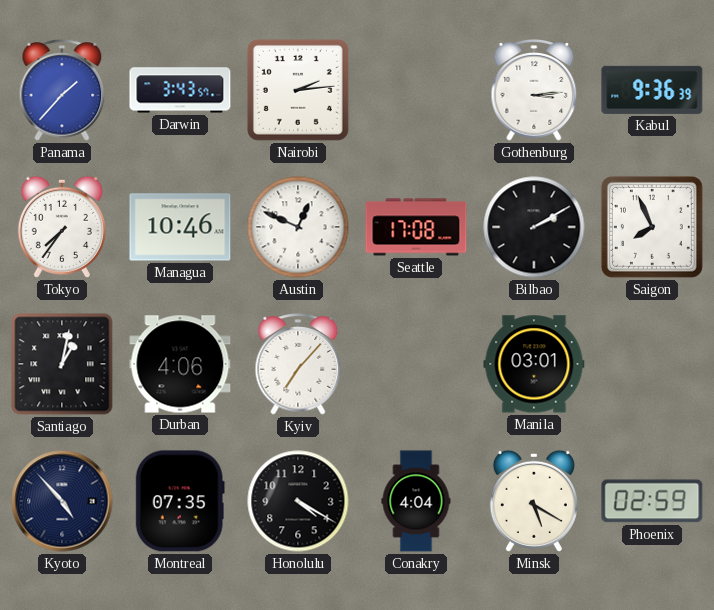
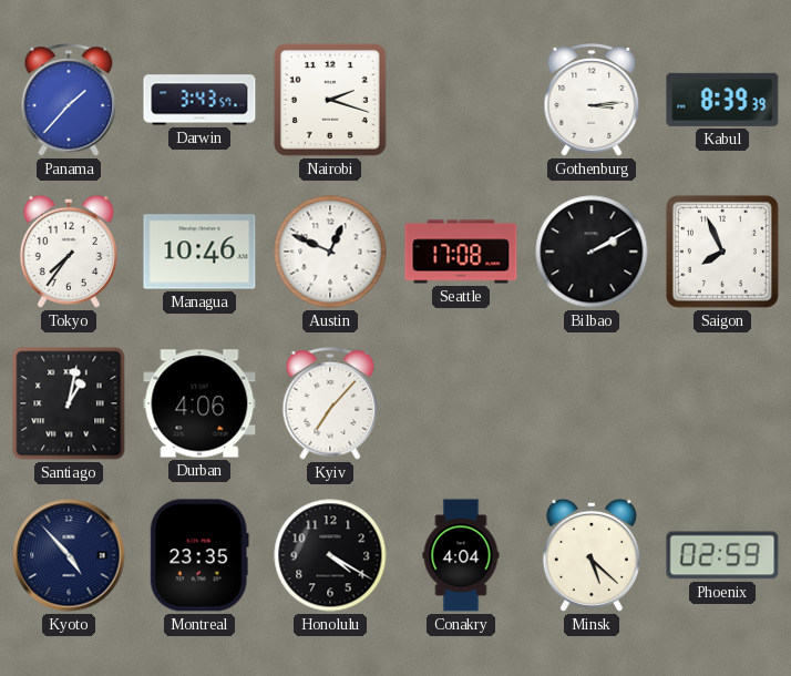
Nairobi: 2:14 -> 2:18
Kabul: 9:36 -> 8:39
Manila: 03:01 -> none
Montreal: 07:35 -> 23:35
Minsk: 5:20 -> 5:22
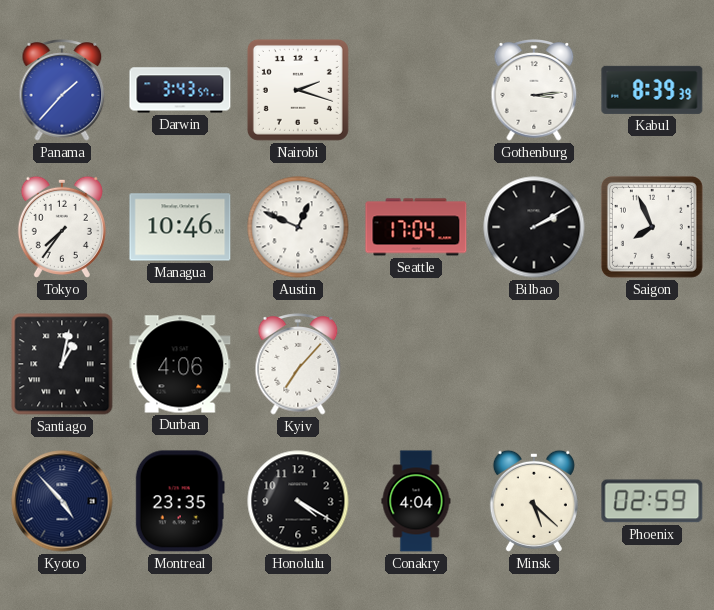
Seattle: 17:08 -> 17:04
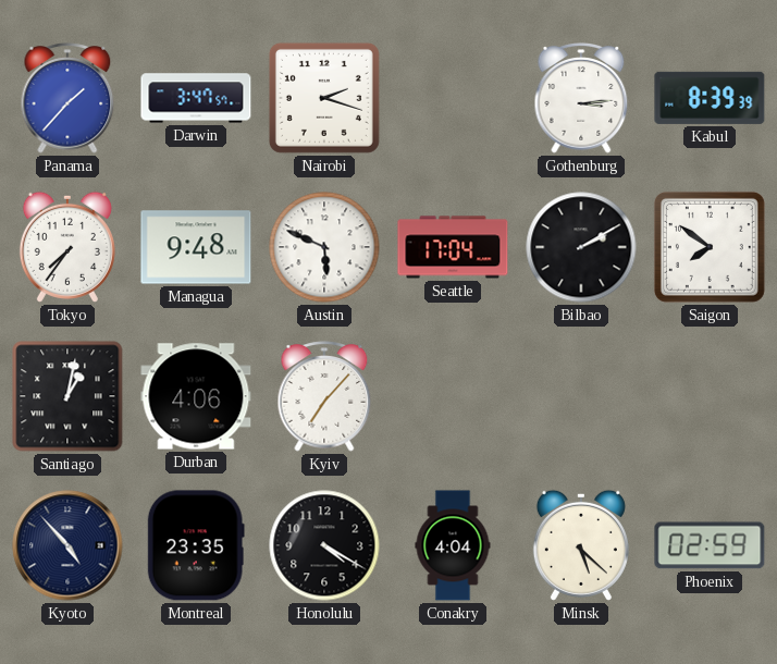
Darwin: 3:43 -> 3:47
Managua: 10:46 -> 9:48
Austin: 12:49 -> 5:49
Saigon: 7:56 -> 7:51
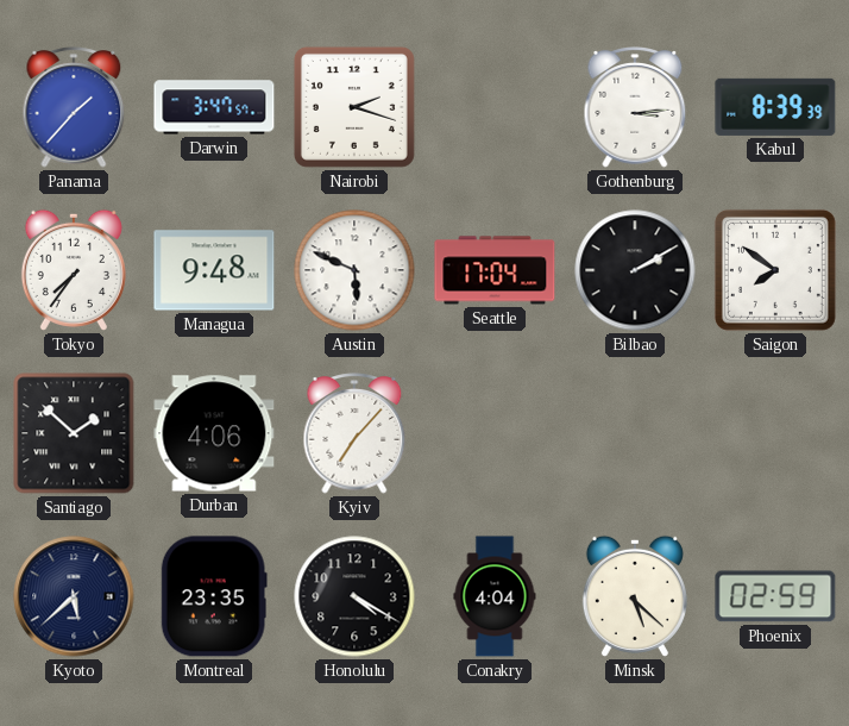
Santiago: 1:02 -> 1:52
Kyoto: 4:53 -> 5:38
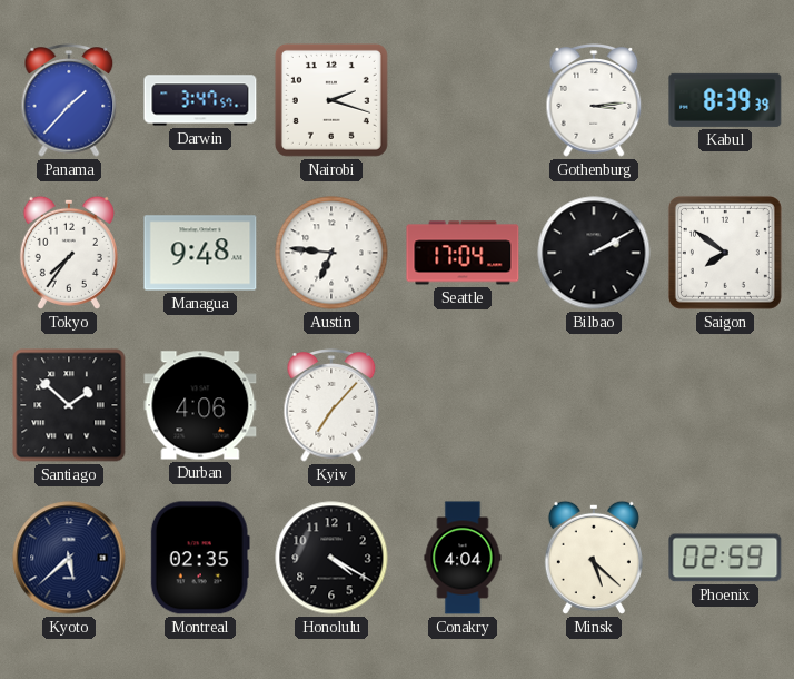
Austin: 5:49 -> 6:46
Montreal: 23:35 -> 02:35
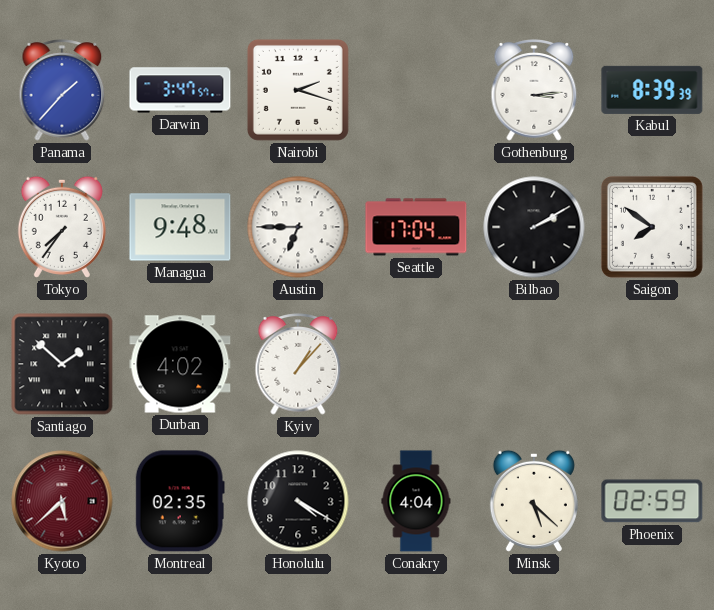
Austin: 6:46 -> 6:45
Durban: 4:06 -> 4:02
Kyiv: 7:07 -> 1:07
Kyoto dial: navy -> burgundy
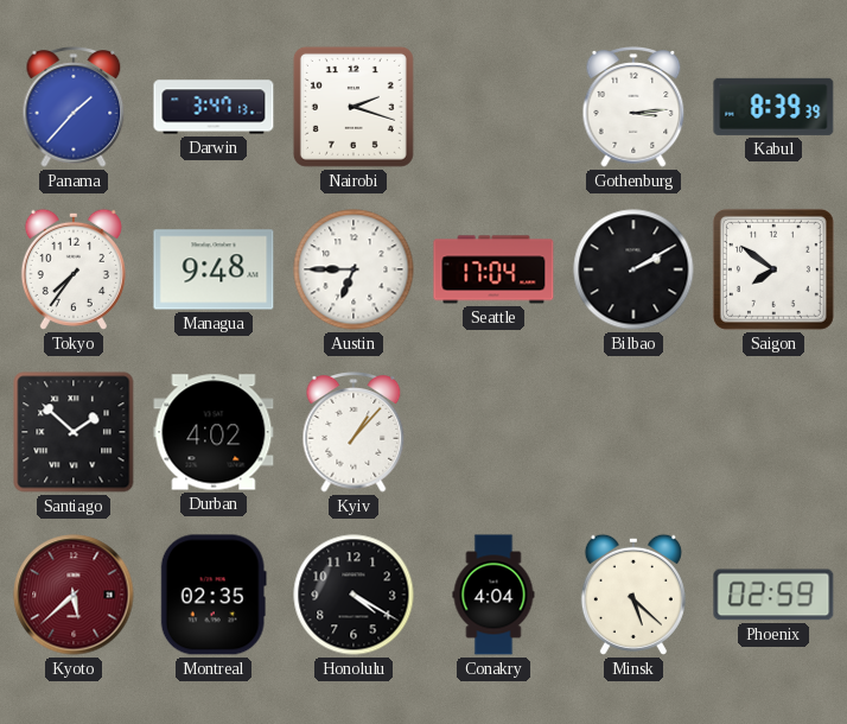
Darwin: 3:47:57 -> 3:47:13
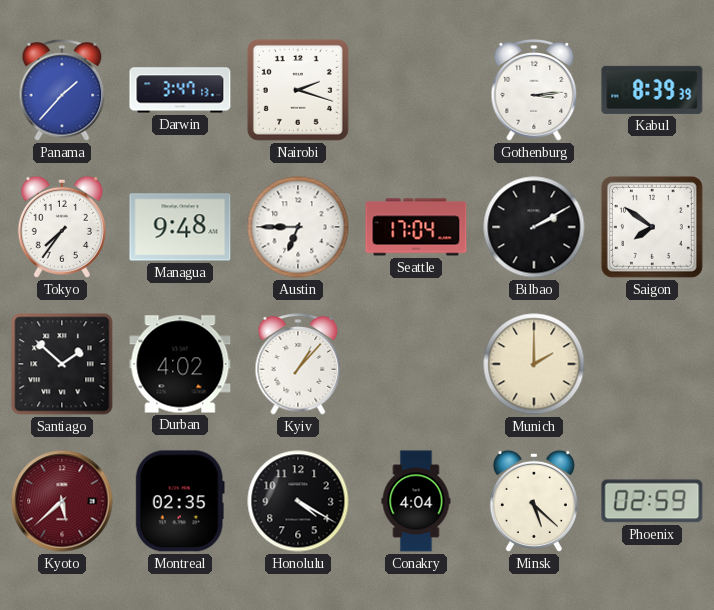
Munich: none -> 2:00
